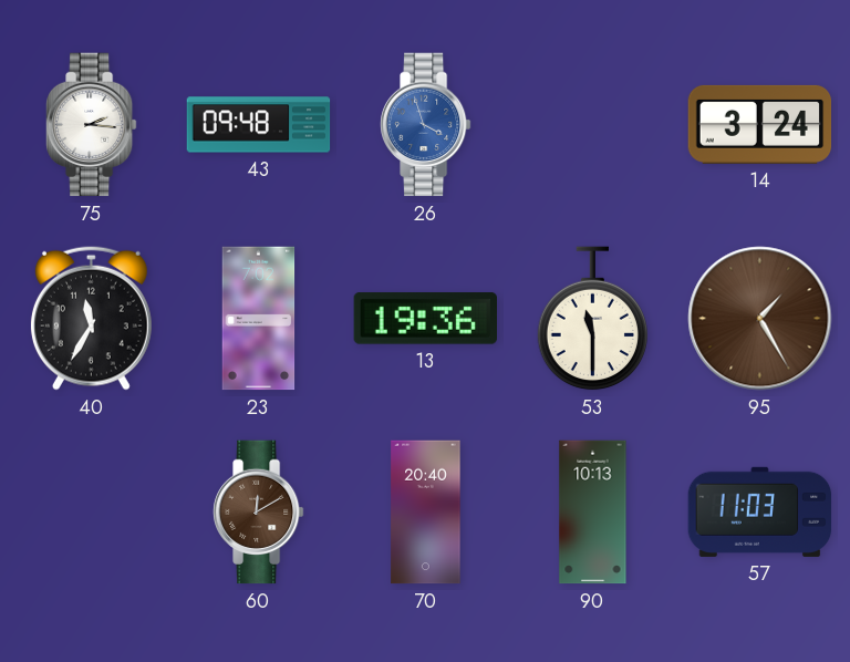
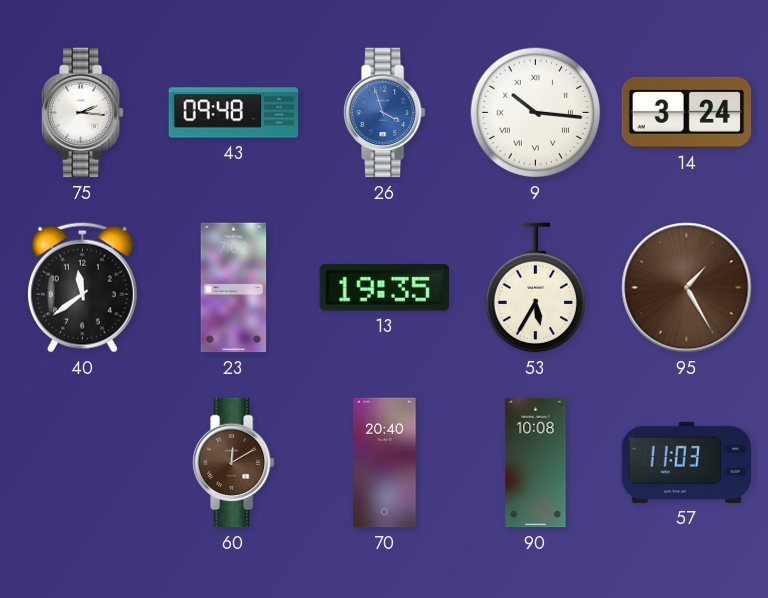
9: none -> 10:16
40: 11:35 -> 11:39
13: 19:36 -> 19:35
53: 11:30 -> 5:35
90: 10:13 -> 10:08
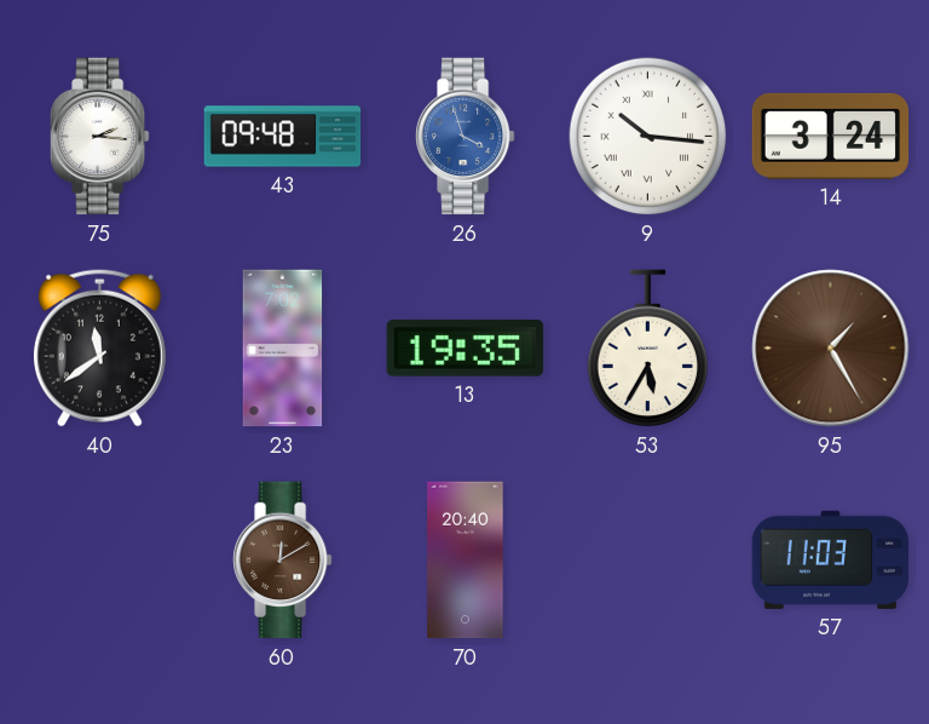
90: 10:08 -> none
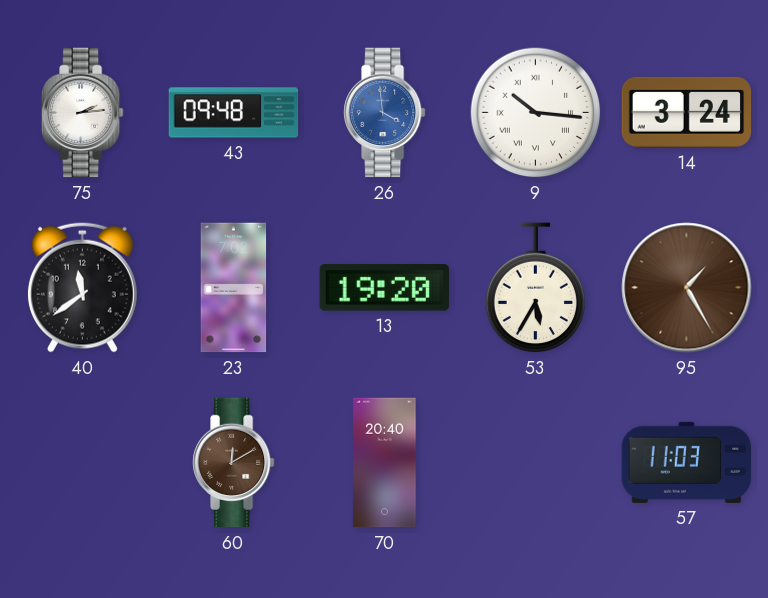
75: 2:16 -> 2:14
26: 3:57 -> 3:59
13: 19:35 -> 19:20
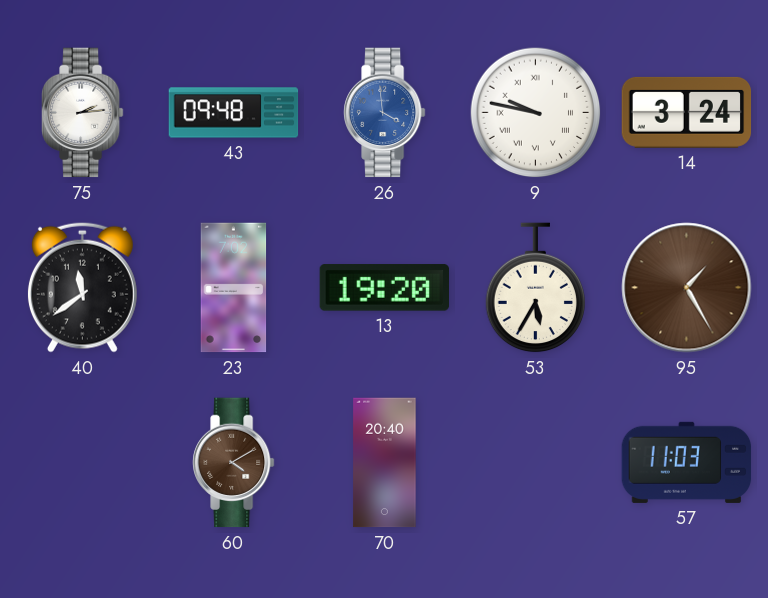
9: 10:16 -> 9:47
60: 12:10 -> 4:10
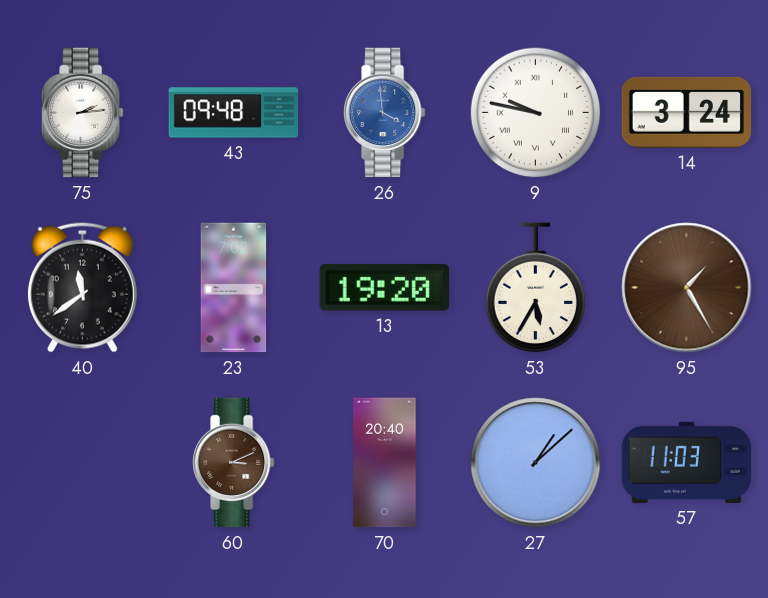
60: 4:10 -> 3:11
27: none -> 1:08
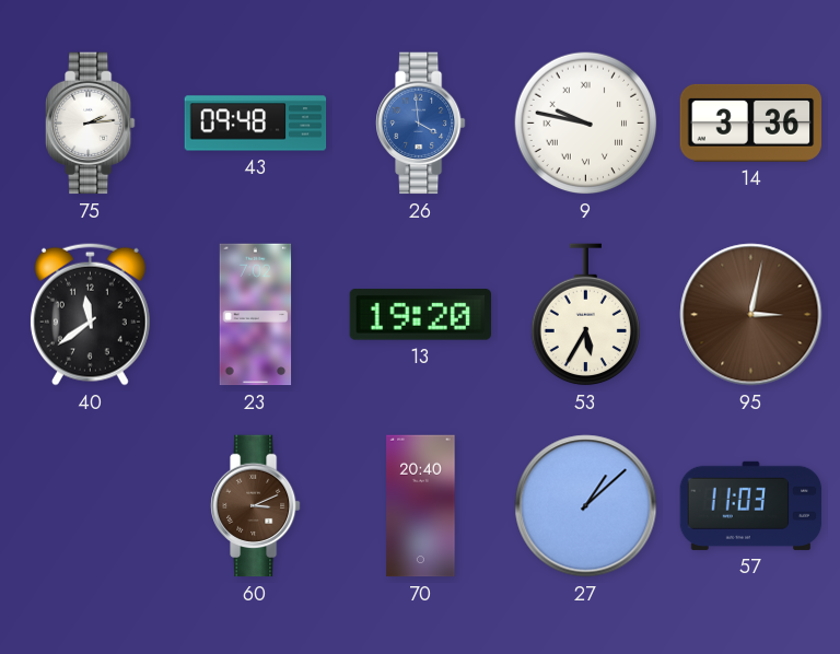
14: 3:24 -> 3:36
95: 1:25 -> 3:02
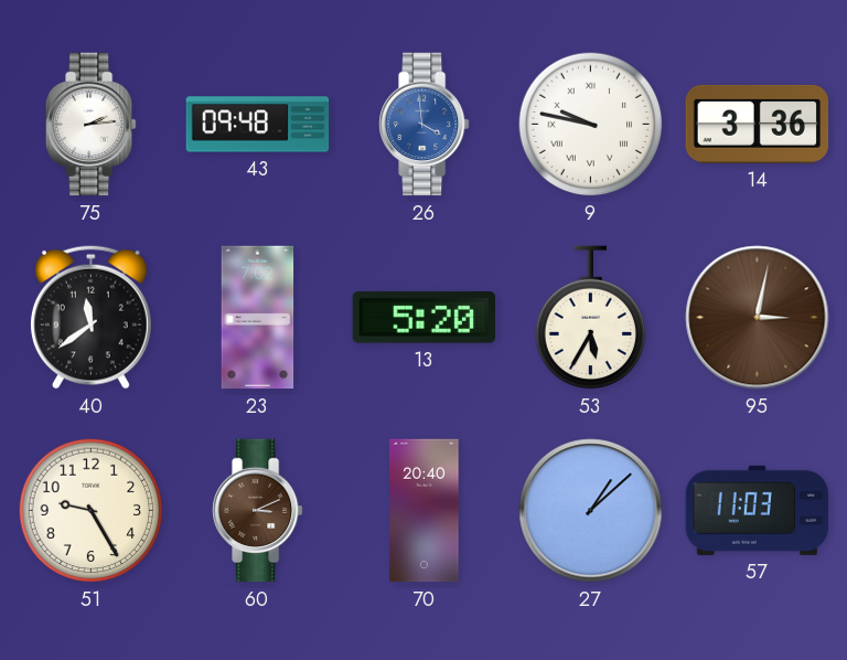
13: 19:20 -> 5:20
51: none -> 9:25
